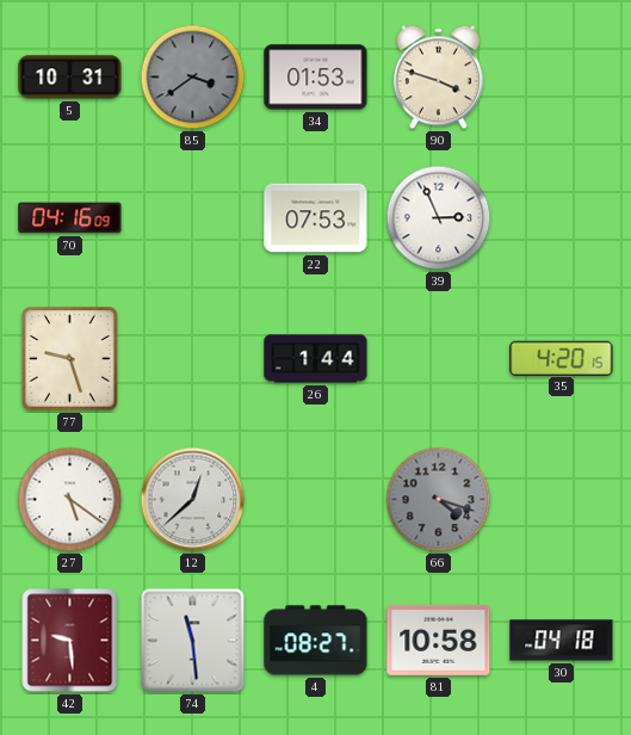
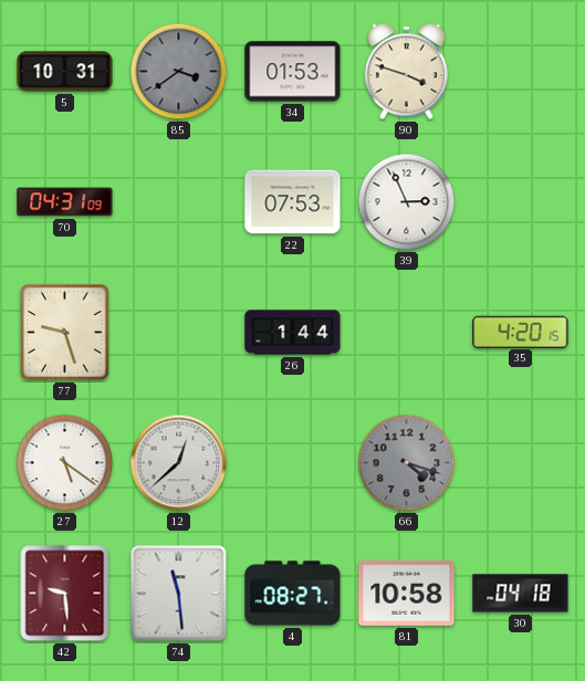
70: 04:16 -> 04:31
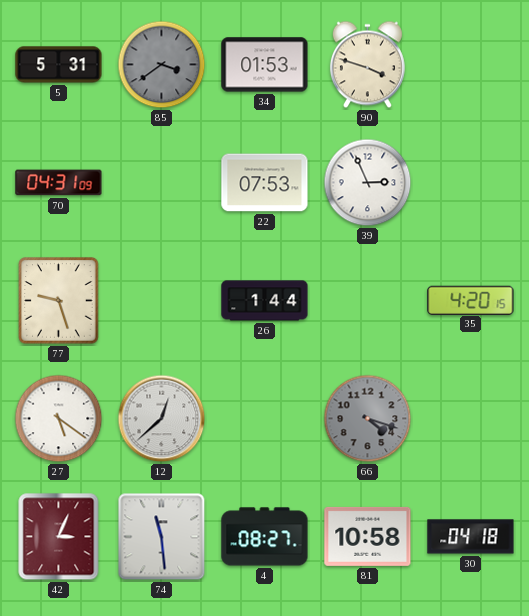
5: 10:31 -> 5:31
42: 9:29 -> 3:04
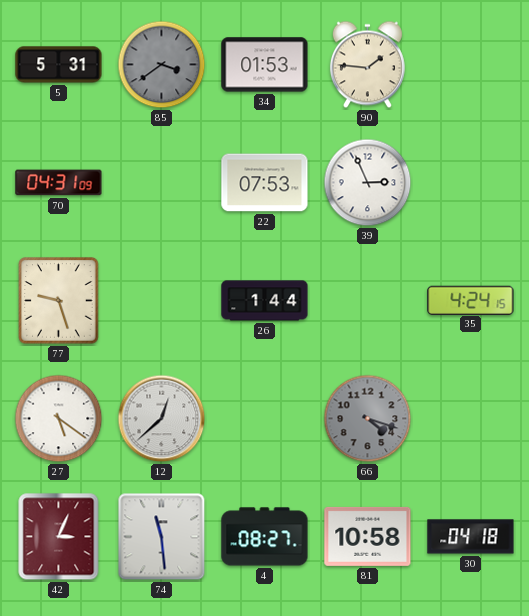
90: 3:48 -> 1:46
35: 4:20 -> 4:24
